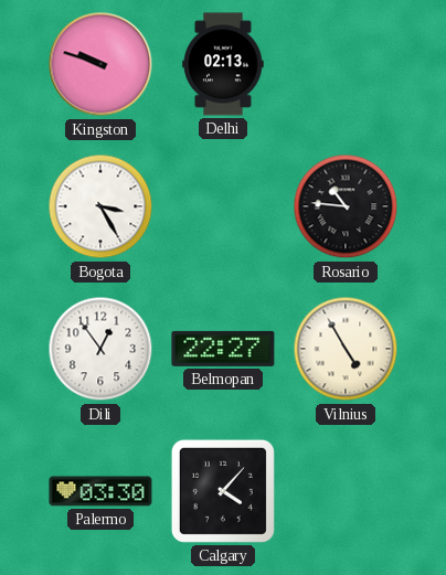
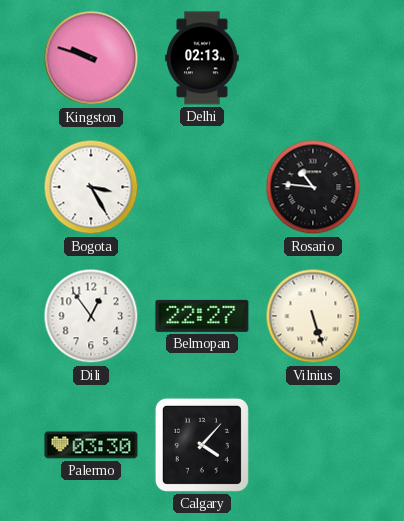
Vilnius: 4:55 -> 5:27
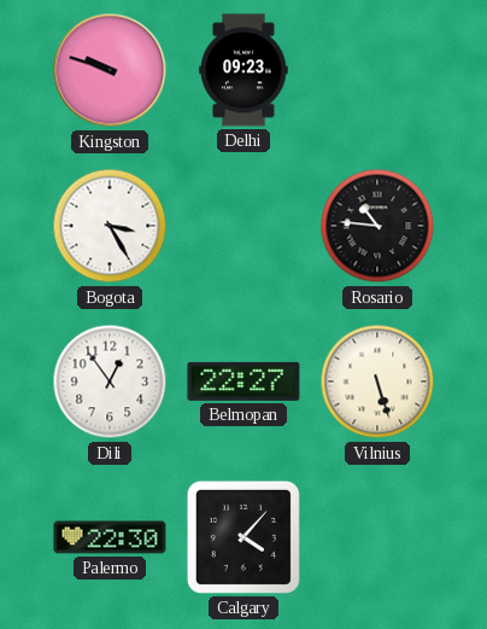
Delhi: 02:13 -> 09:23
Palermo: 03:30 -> 22:30
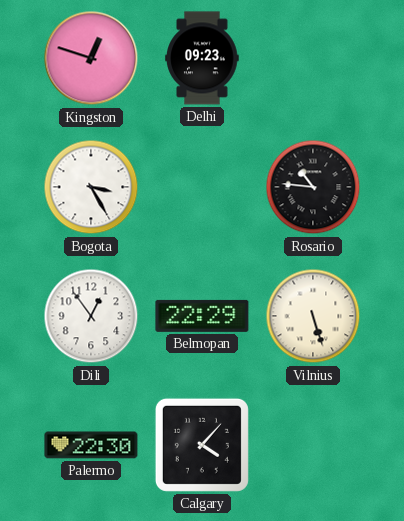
Kingston: 9:48 -> 12:48
Belmopan: 22:27 -> 22:29
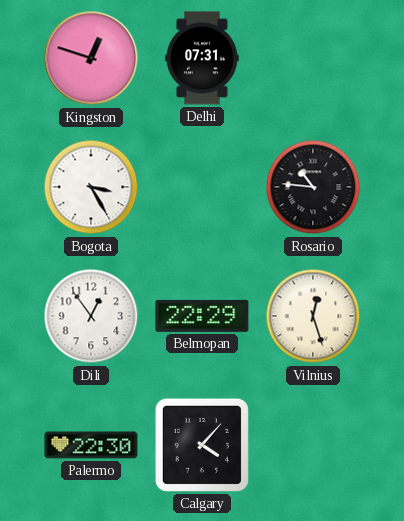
Delhi: 09:23 -> 07:31
Vilnius: 5:27 -> 12:27
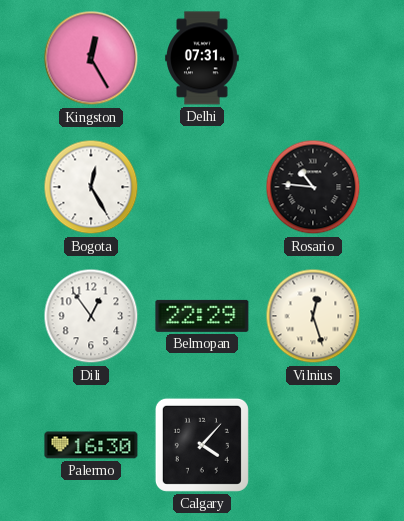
Kingston: 12:48 -> 12:25
Bogota: 3:25 -> 12:25
Palermo: 22:30 -> 16:30
